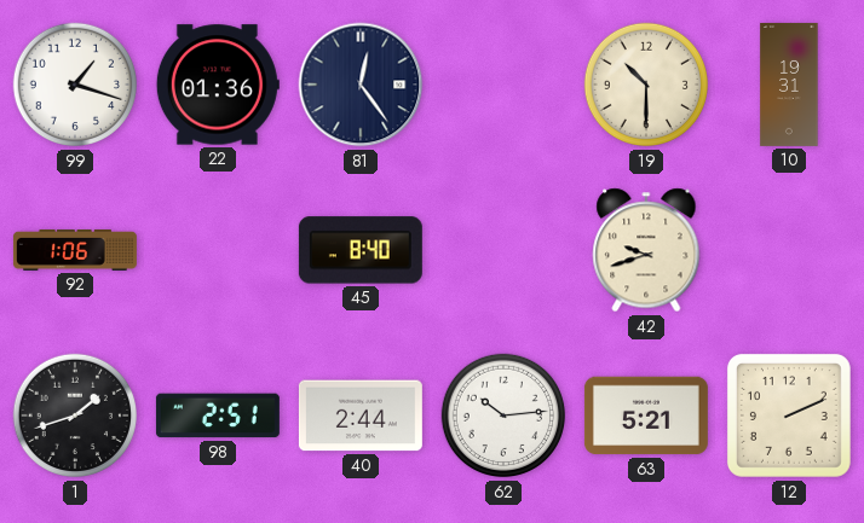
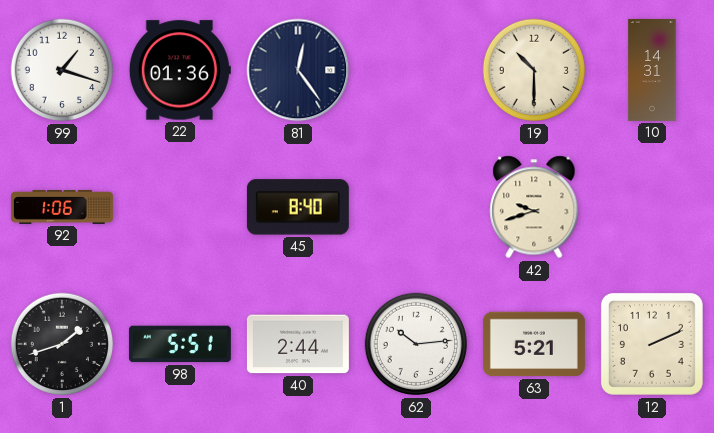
10: 19:31 -> 14:31
98: 2:51 -> 5:51
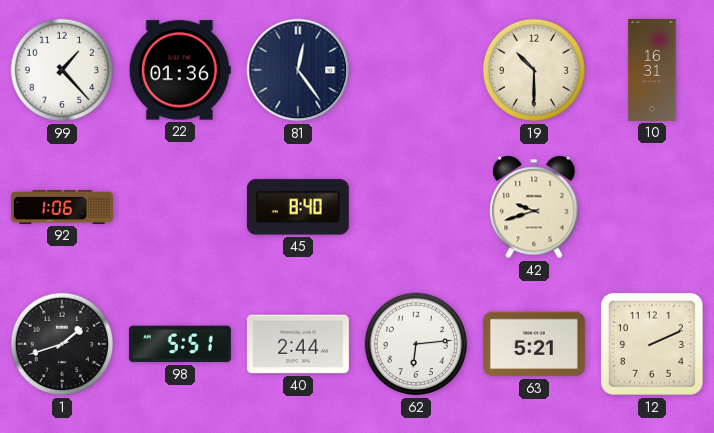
99: 1:18 -> 1:23
10: 14:31 -> 16:31
62: 10:14 -> 6:14
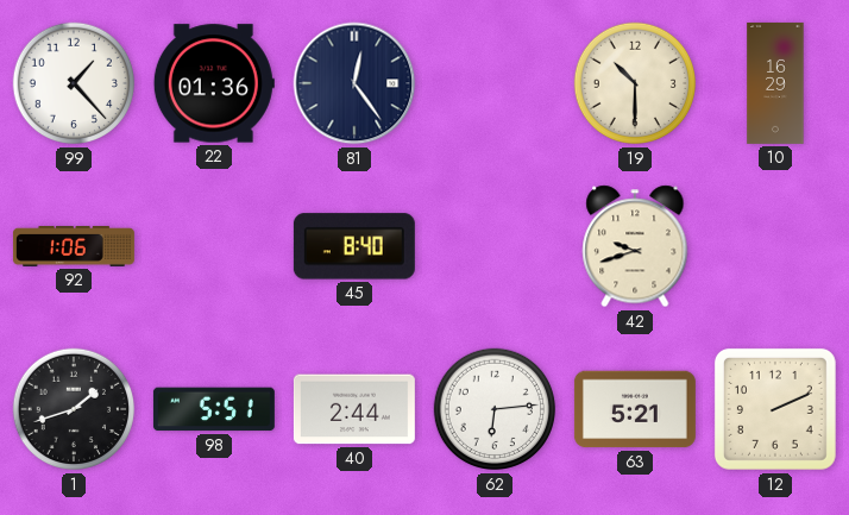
10: 16:31 -> 16:29
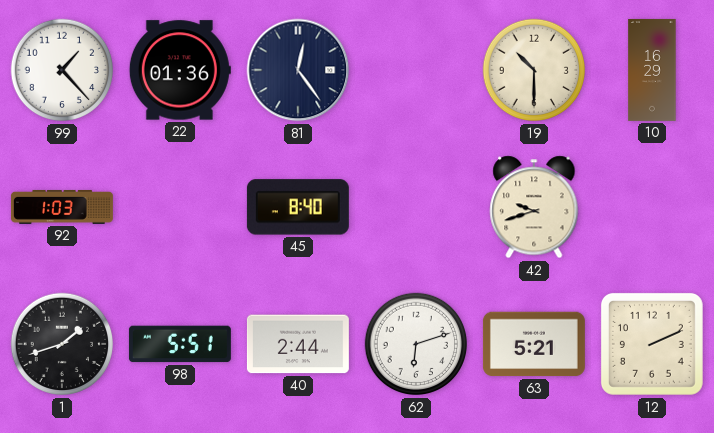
92: 1:06 -> 1:03
62: 6:14 -> 6:12
